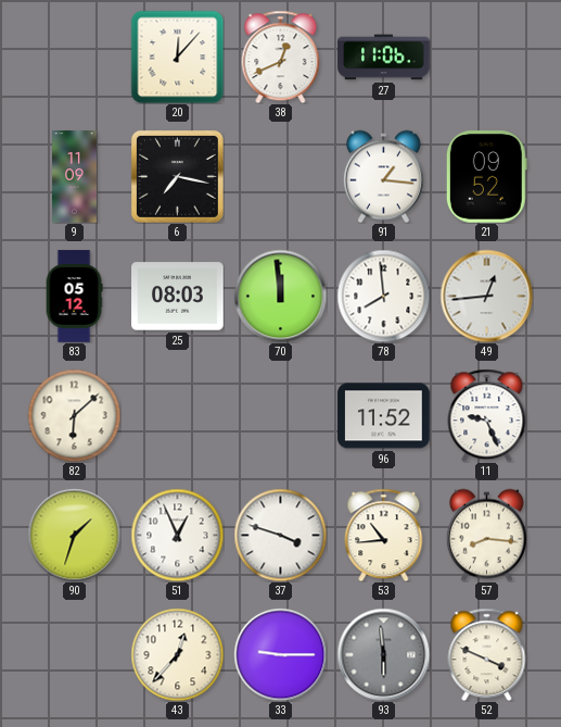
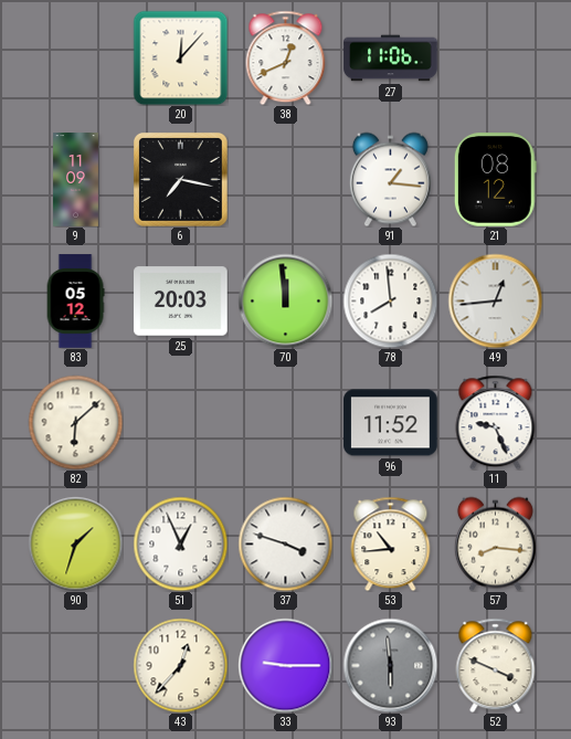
21: 09:52 -> 08:12
25: 08:03 -> 20:03
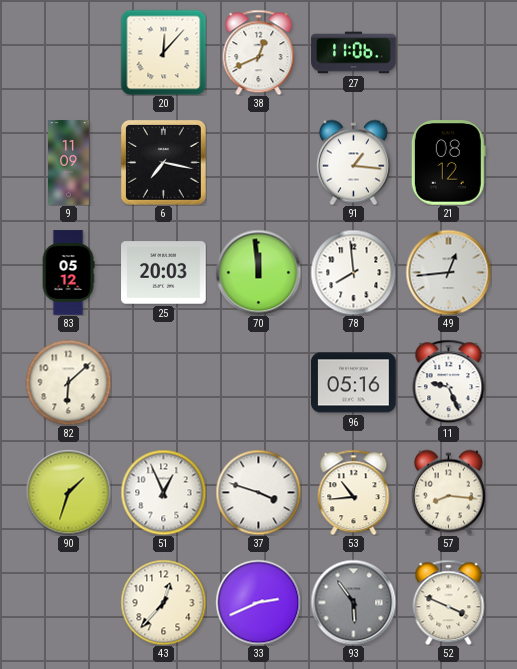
96: 11:52 -> 05:16
33: 9:15 -> 2:41
93: 5:59 -> 5:54
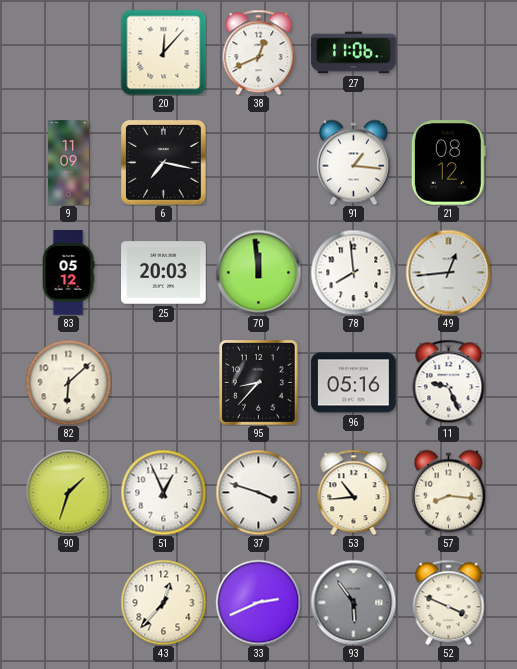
95: none -> 8:37
